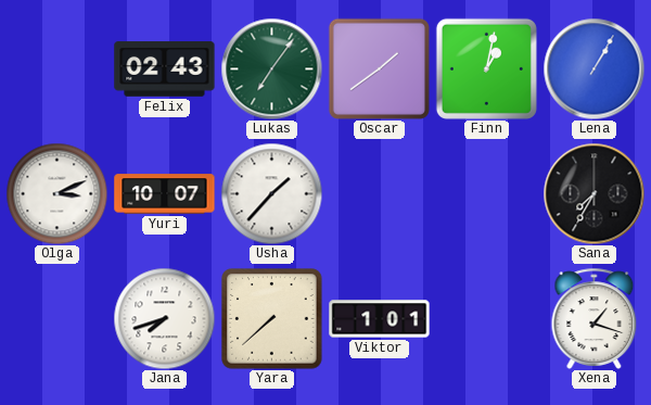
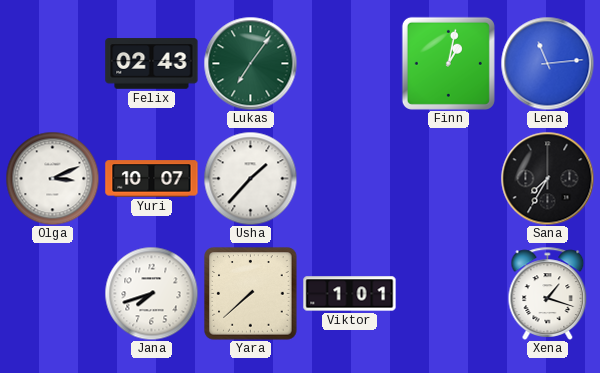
Oscar: 1:39 -> none
Lena: 1:05 -> 11:14
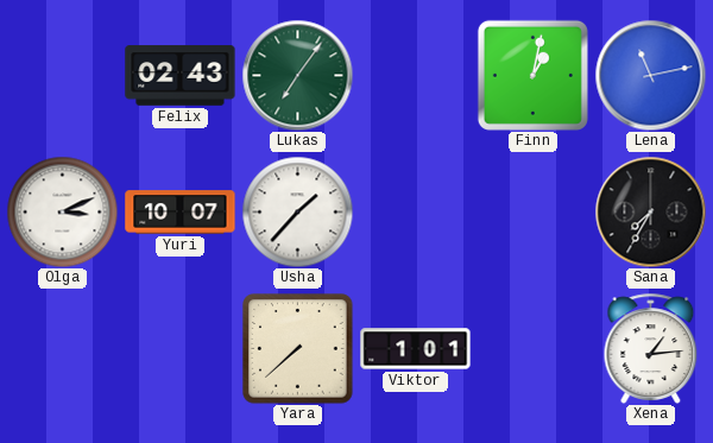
Lena: 11:14 -> 11:13
Jana: 7:42 -> none
Xena: 1:18 -> 1:14
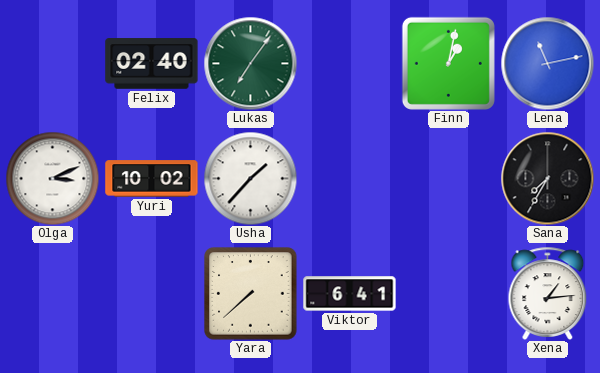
Felix: 02:43 -> 02:40
Yuri: 10:07 -> 10:02
Viktor: 1:01 -> 6:41
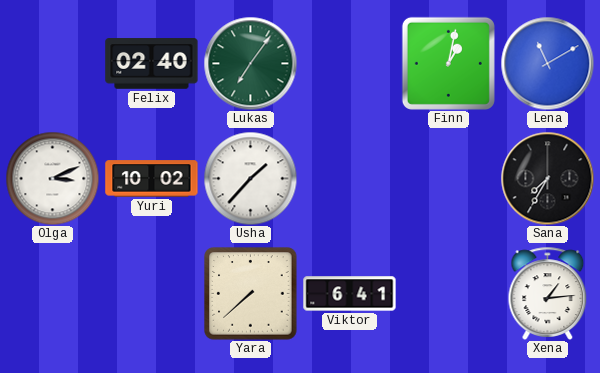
Lena: 11:13 -> 11:10
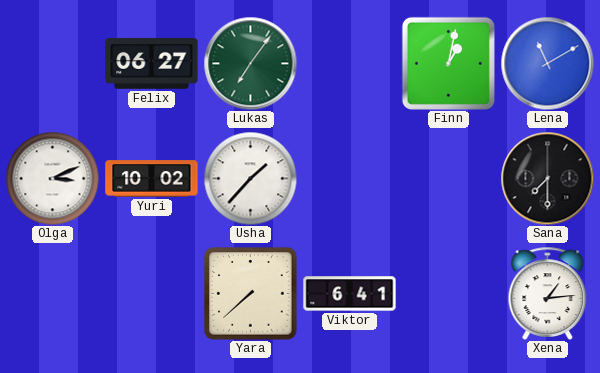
Felix: 02:40 -> 06:27
Sana: 7:35 -> 7:30
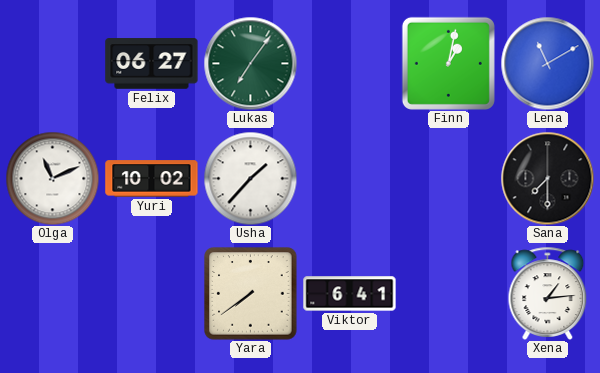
Olga: 3:11 -> 11:11
Yara: 7:38 -> 7:39
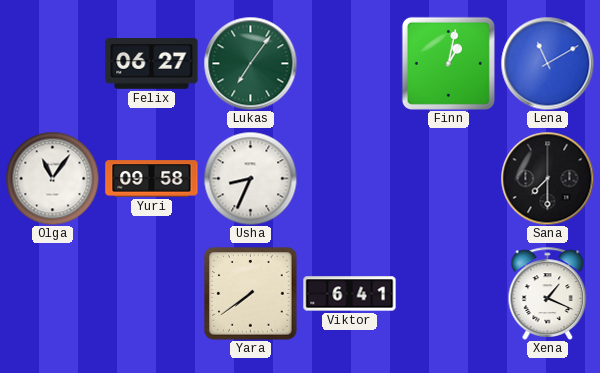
Olga: 11:11 -> 11:06
Yuri: 10:02 -> 09:58
Usha: 1:37 -> 8:34
Xena: 1:14 -> 1:19
